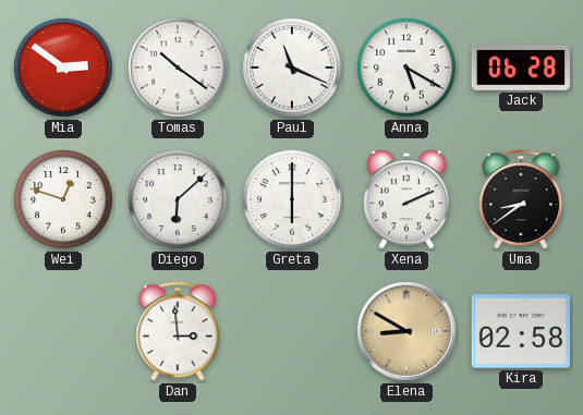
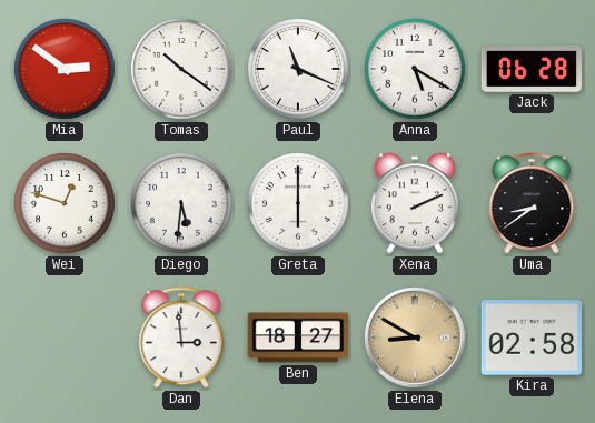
Diego: 6:08 -> 5:31
Ben: none -> 18:27
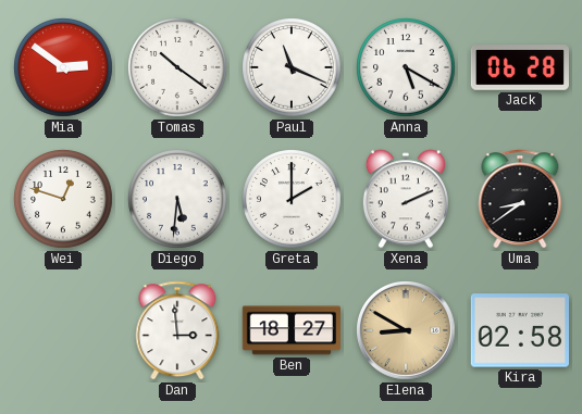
Greta: 6:00 -> 2:00
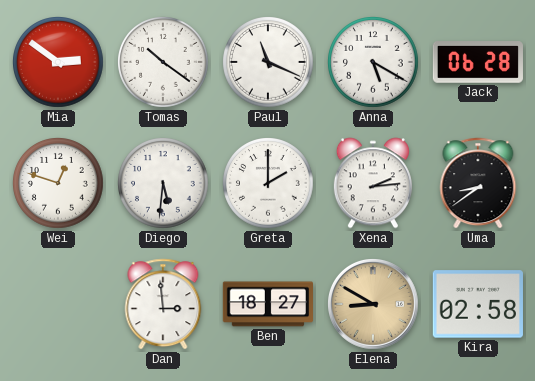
Xena: 2:11 -> 2:14
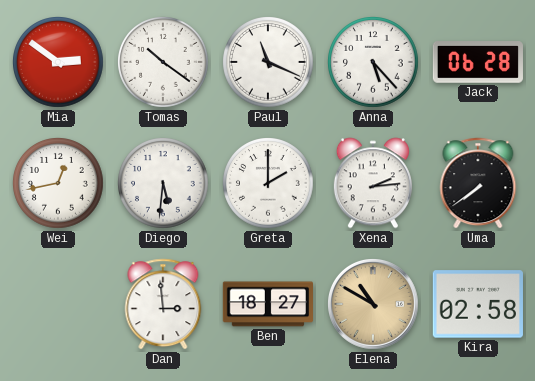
Anna: 5:20 -> 5:23
Wei: 12:48 -> 12:43
Uma: 8:39 -> 7:39
Elena: 8:50 -> 10:50
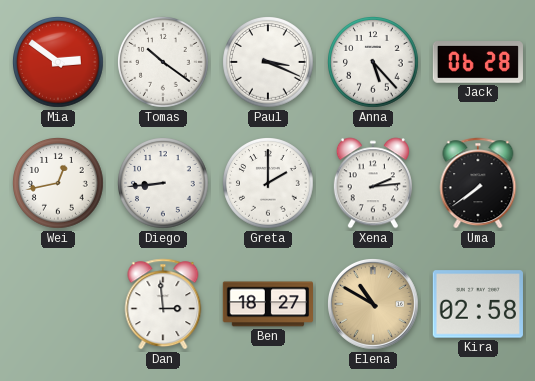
Paul: 11:19 -> 3:19
Diego: 5:31 -> 8:44
